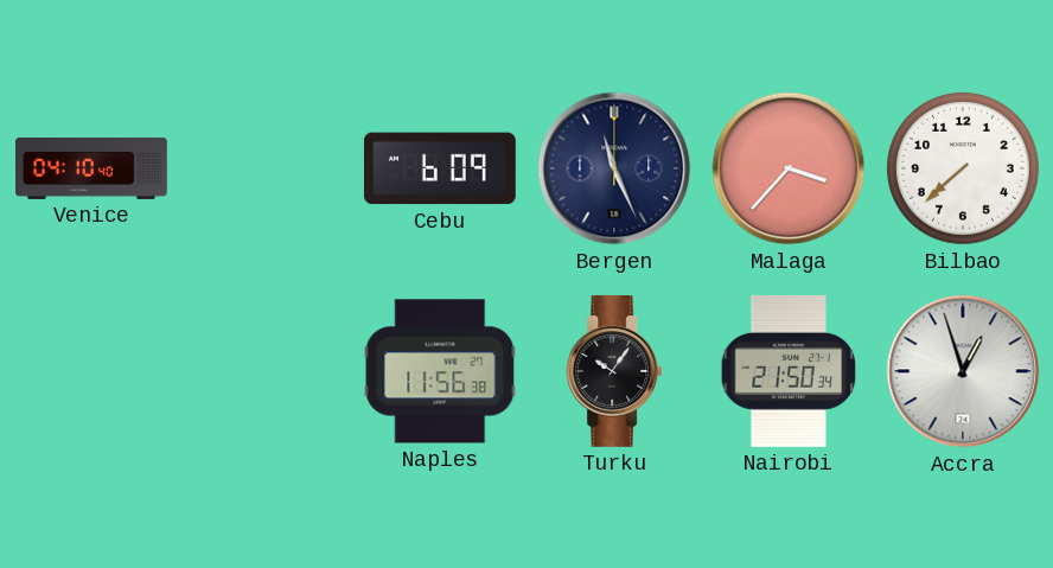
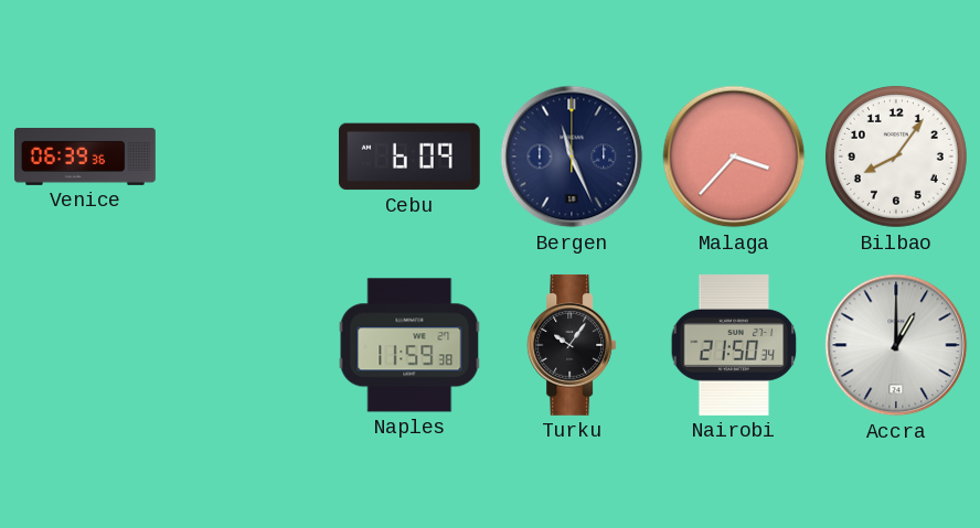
Venice: 04:10 -> 06:39
Bilbao: 7:38 -> 8:06
Naples: 11:56 -> 11:59
Accra: 12:57 -> 1:00
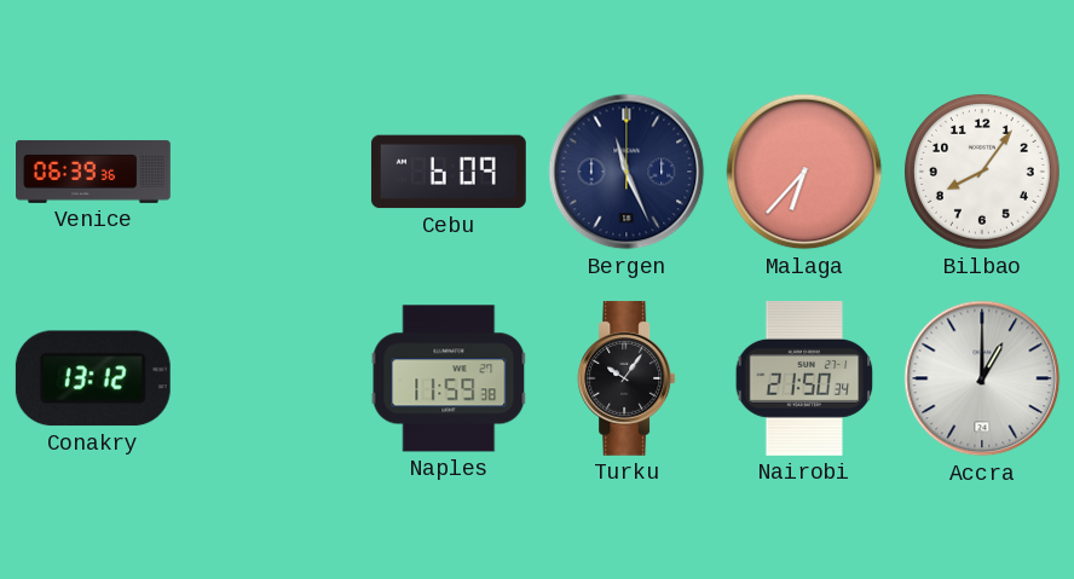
Malaga: 3:37 -> 6:37
Conakry: none -> 13:12
